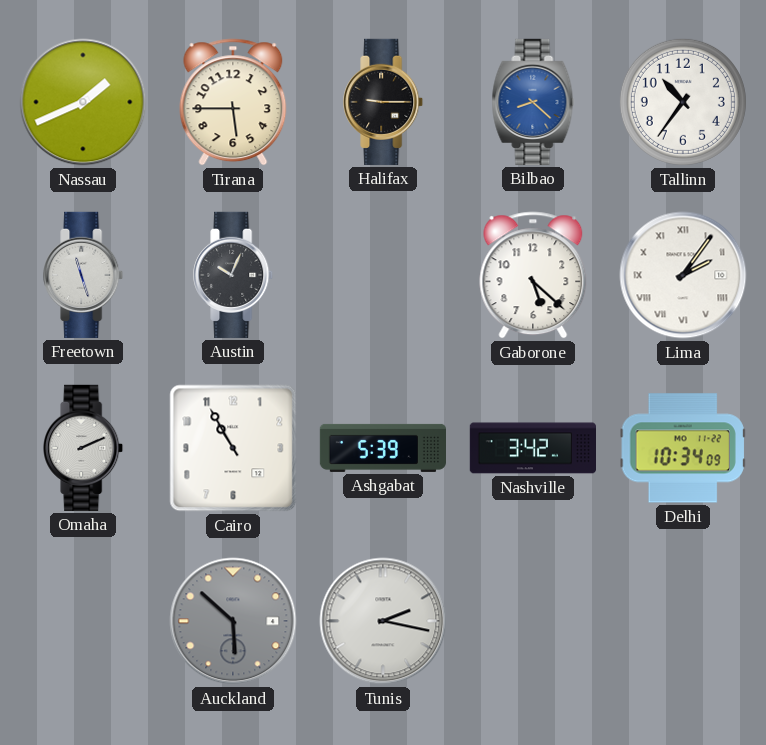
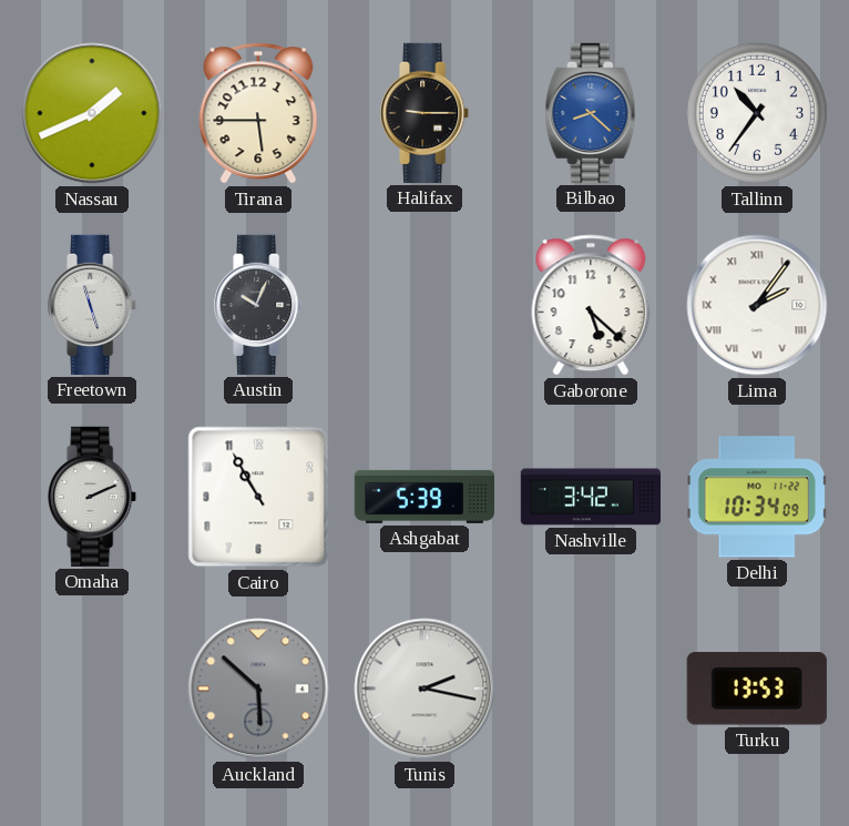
Turku: none -> 13:53
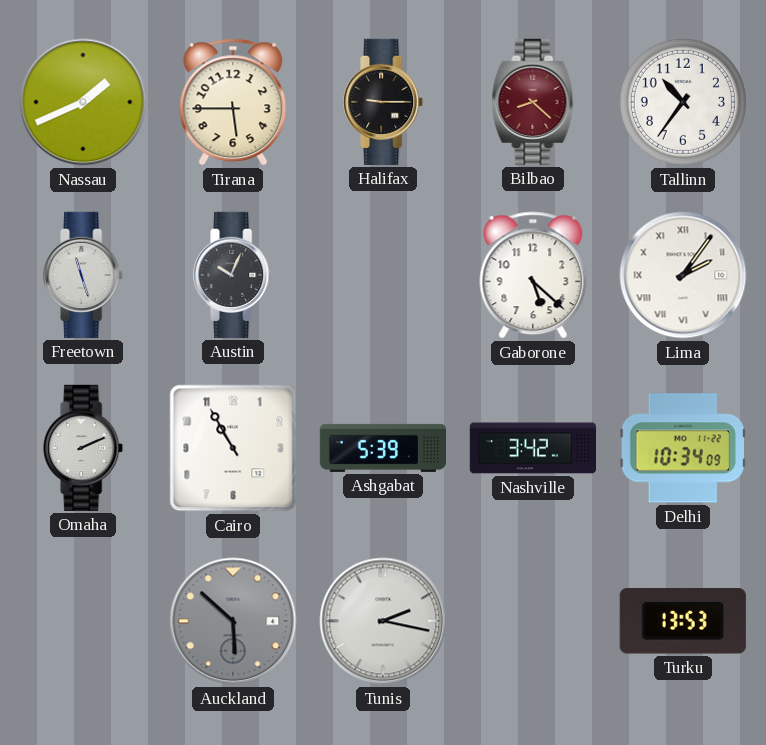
Bilbao dial: blue -> burgundy
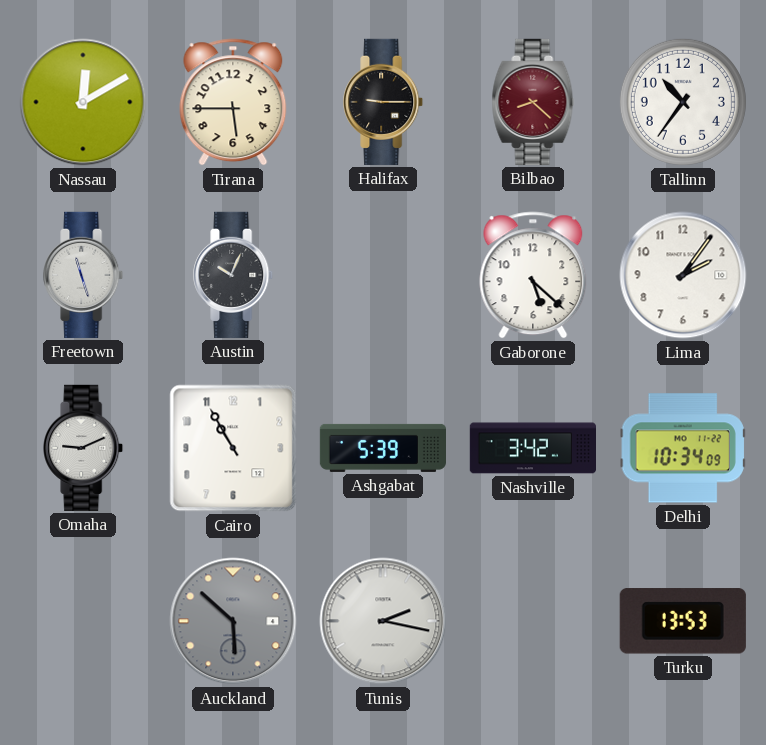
Nassau: 1:41 -> 12:10
Lima numerals: Roman -> Arabic
Omaha: 2:11 -> 9:11
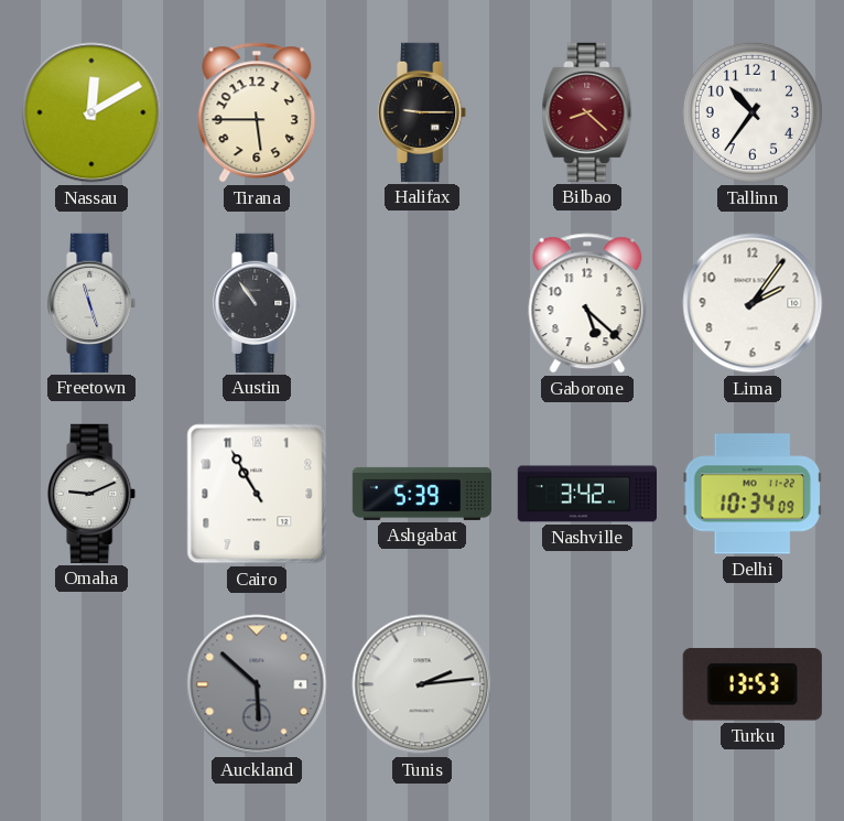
Austin: 10:04 -> 10:54
Tunis: 2:17 -> 2:14
